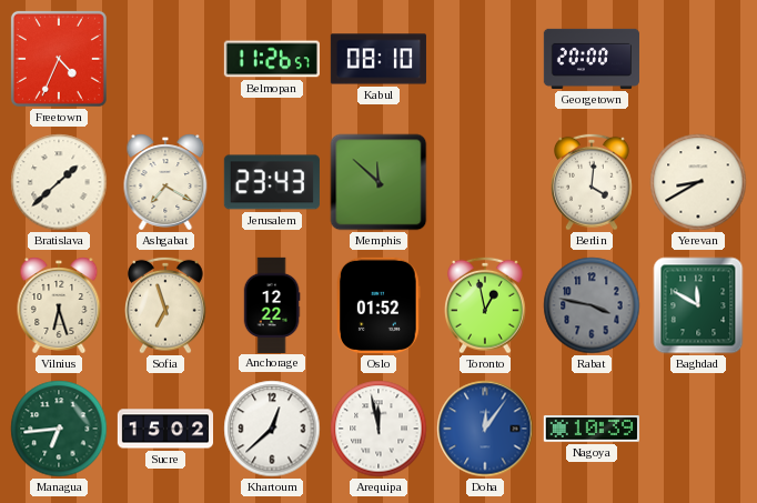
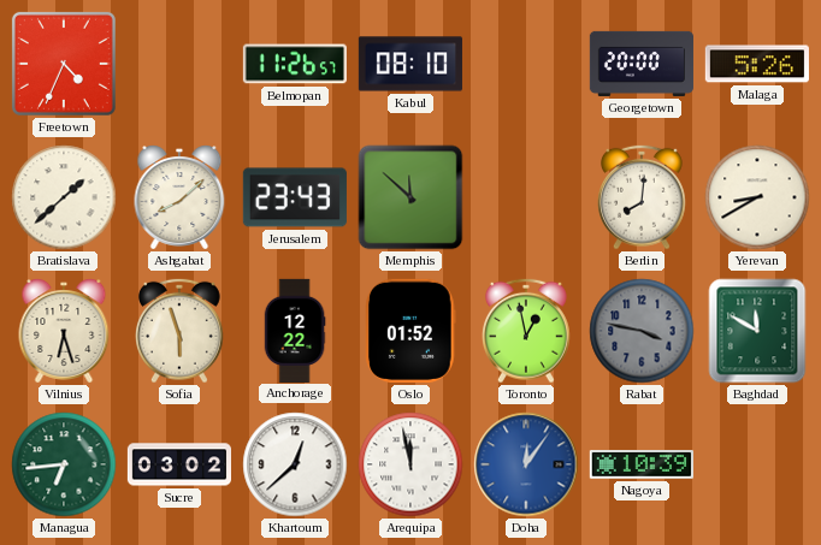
Malaga: none -> 5:26
Ashgabat: 7:20 -> 8:08
Berlin: 4:01 -> 8:01
Sofia: 6:57 -> 5:57
Sucre: 15:02 -> 03:02
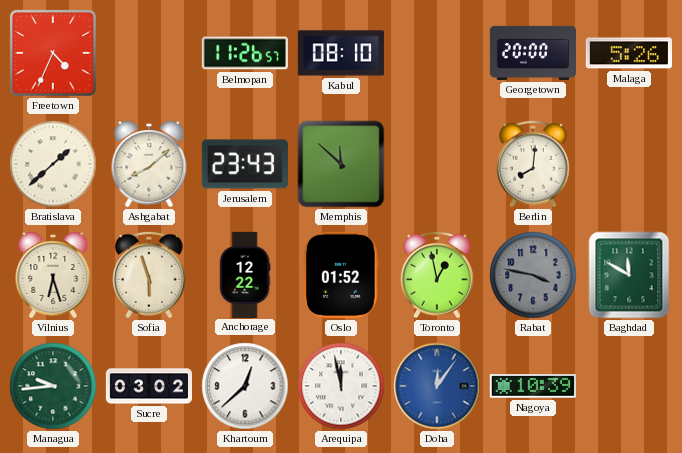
Yerevan: 8:40 -> none
Managua: 6:44 -> 9:44
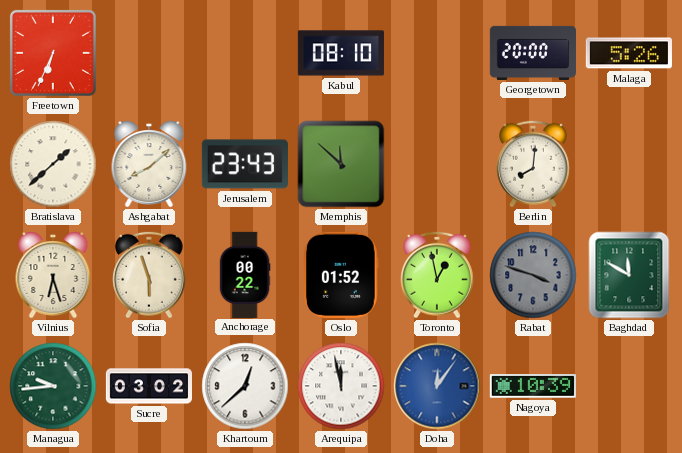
Freetown: 4:34 -> 6:34
Belmopan: 11:26 -> none
Anchorage: 12:22 -> 00:22
Rabat: 3:47 -> 3:48
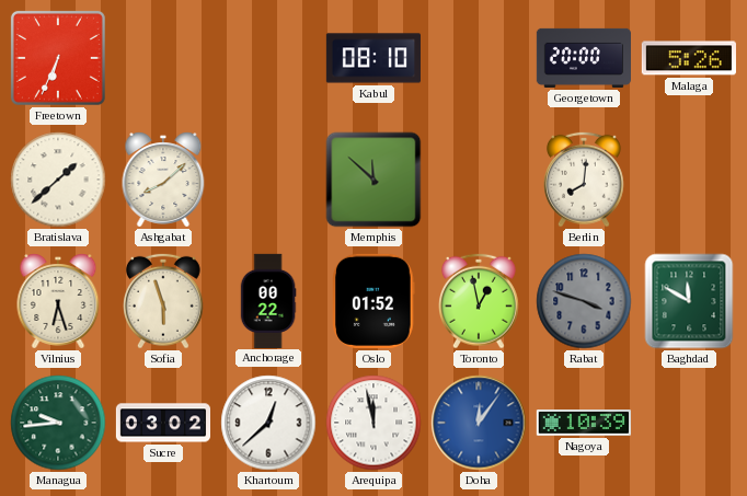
Jerusalem: 23:43 -> none
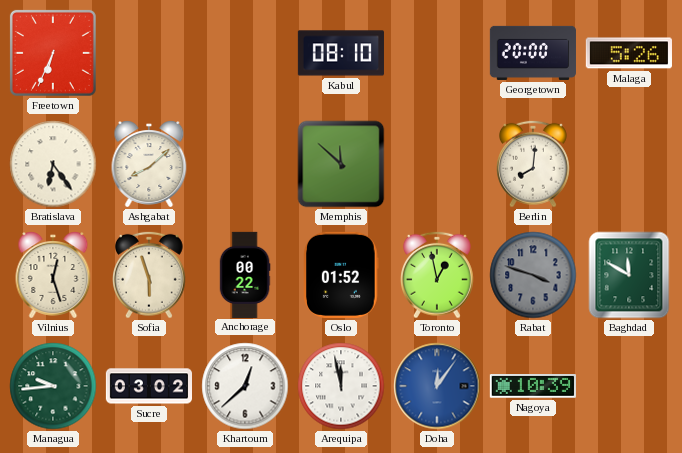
Bratislava: 1:38 -> 6:24
Vilnius: 6:27 -> 12:27
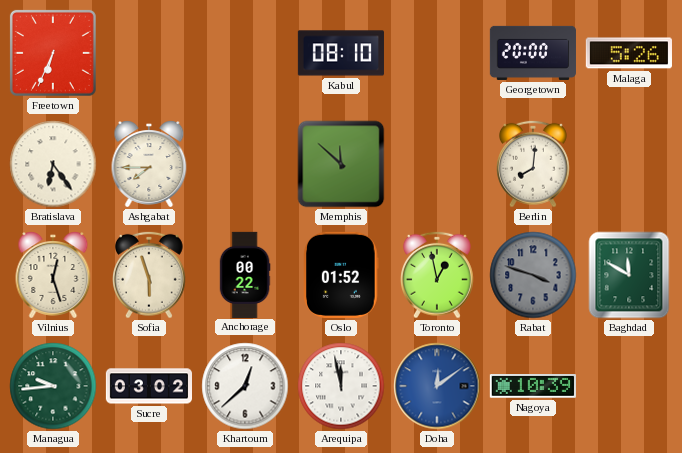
Ashgabat: 8:08 -> 7:45
Doha: 12:06 -> 12:09
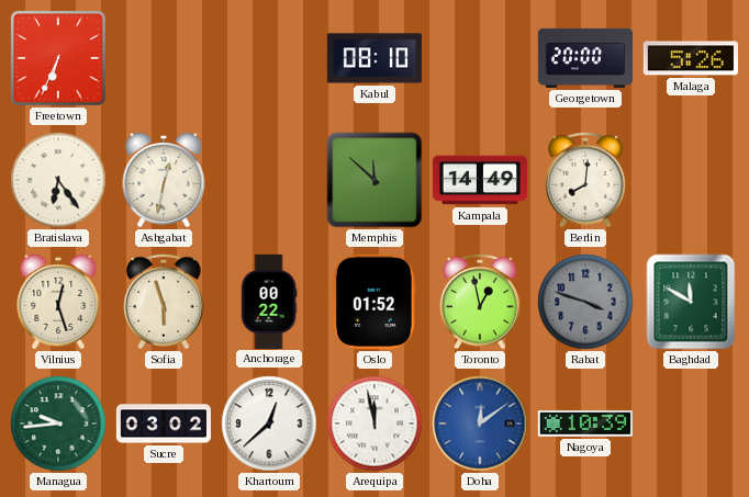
Ashgabat: 7:45 -> 12:32
Kampala: none -> 14:49
